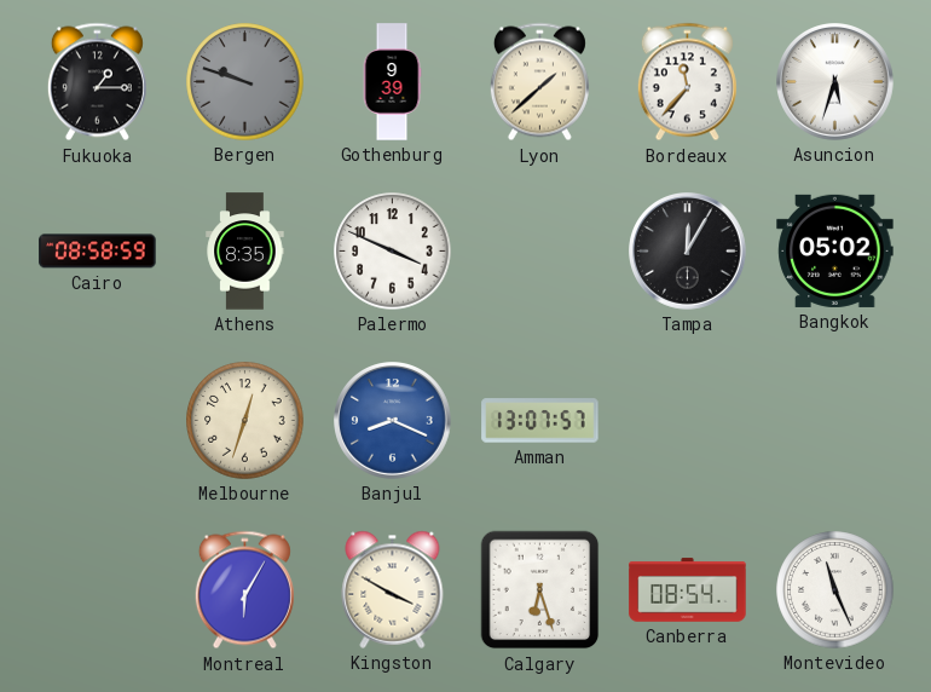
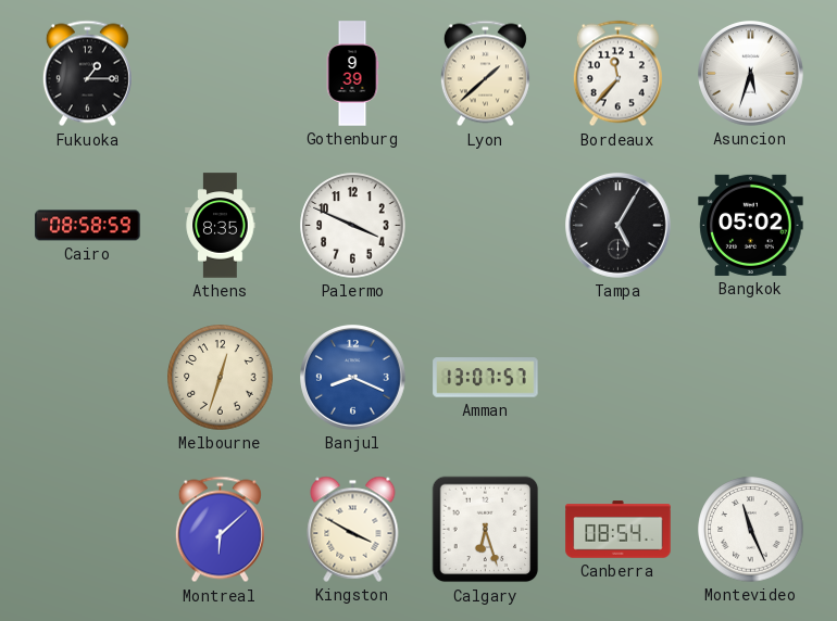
Bergen: 9:48 -> none
Tampa: 12:05 -> 5:05
Montreal: 6:05 -> 6:08
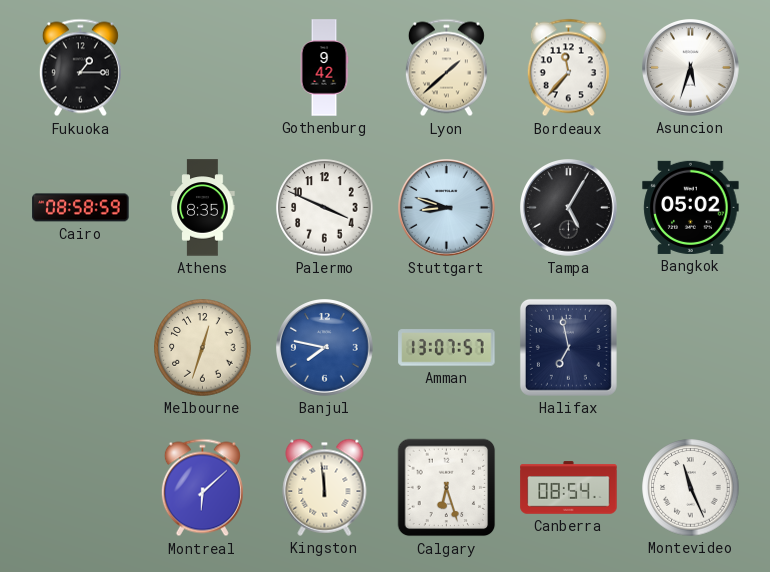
Gothenburg: 9:39 -> 9:42
Stuttgart: none -> 8:48
Banjul: 8:19 -> 7:47
Halifax: none -> 6:58
Kingston: 3:50 -> 11:59
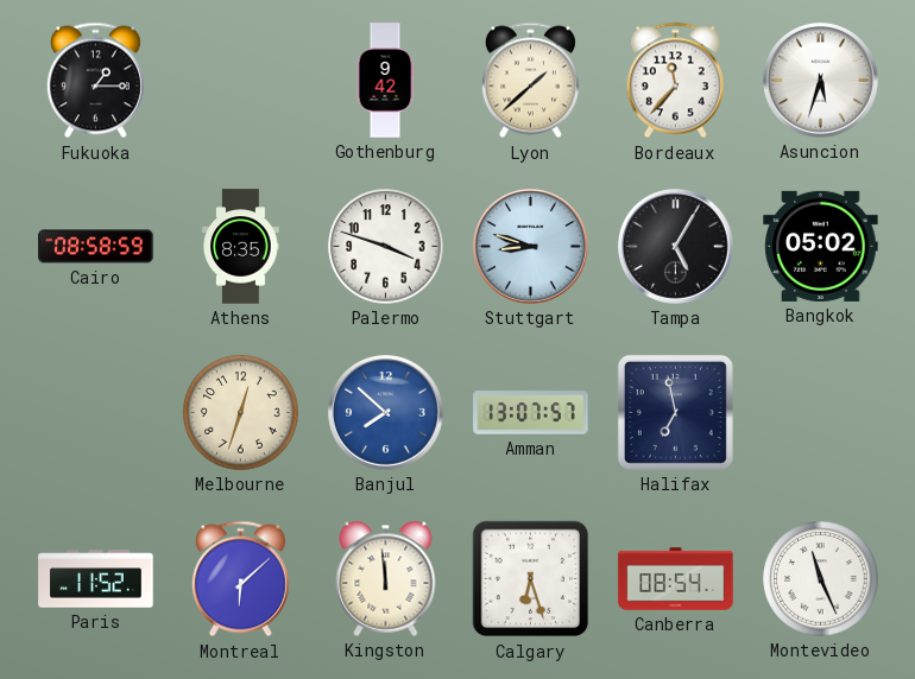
Palermo: 3:49 -> 3:48
Banjul: 7:47 -> 7:52
Paris: none -> 11:52
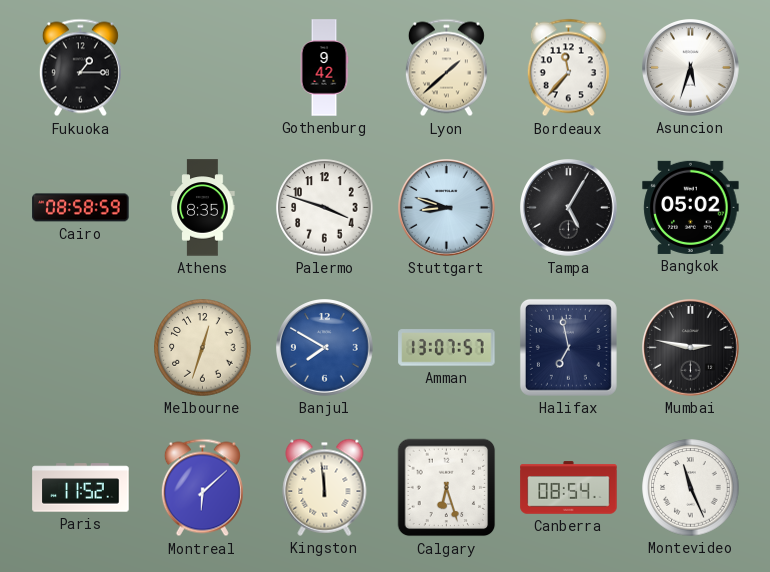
Banjul: 7:52 -> 7:50
Mumbai: none -> 2:47
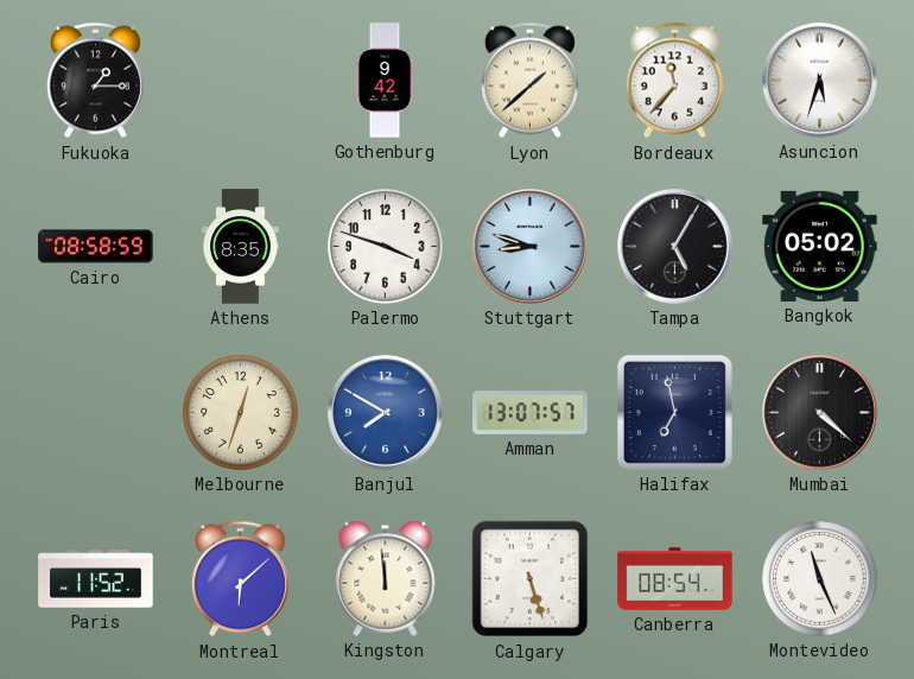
Mumbai: 2:47 -> 4:22
Calgary: 6:27 -> 5:27
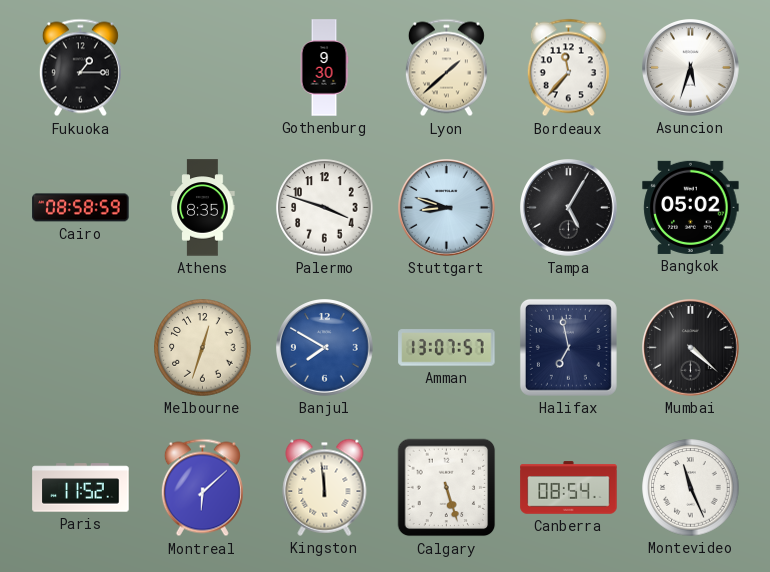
Gothenburg: 9:42 -> 9:30
